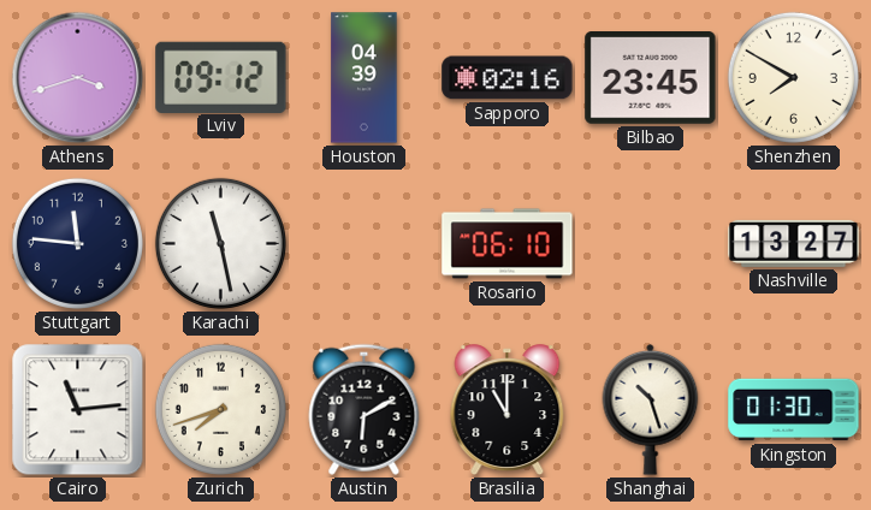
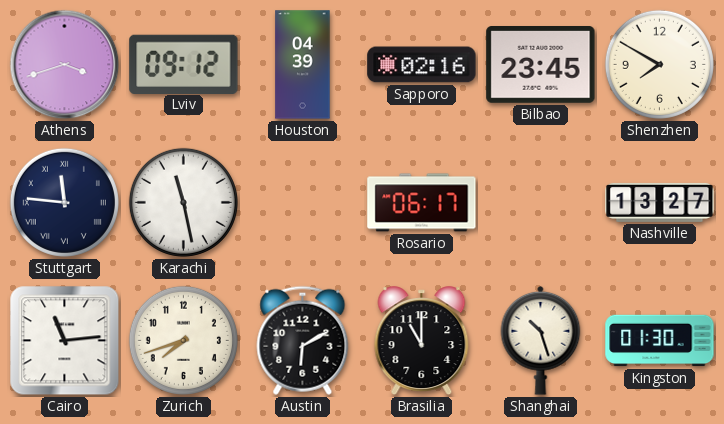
Stuttgart numerals: Arabic -> Roman
Rosario: 06:10 -> 06:17
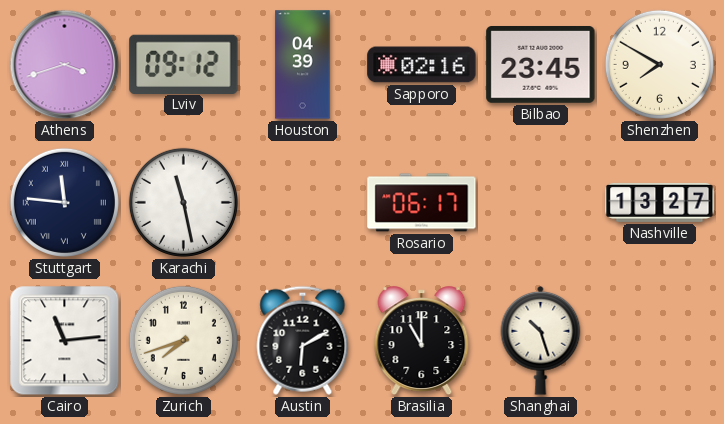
Kingston: 01:30 -> none
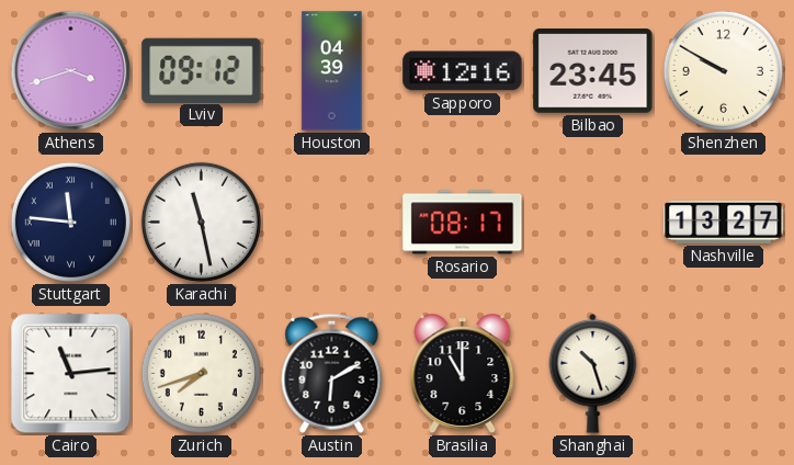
Sapporo: 02:16 -> 12:16
Shenzhen: 7:50 -> 9:50
Rosario: 06:17 -> 08:17
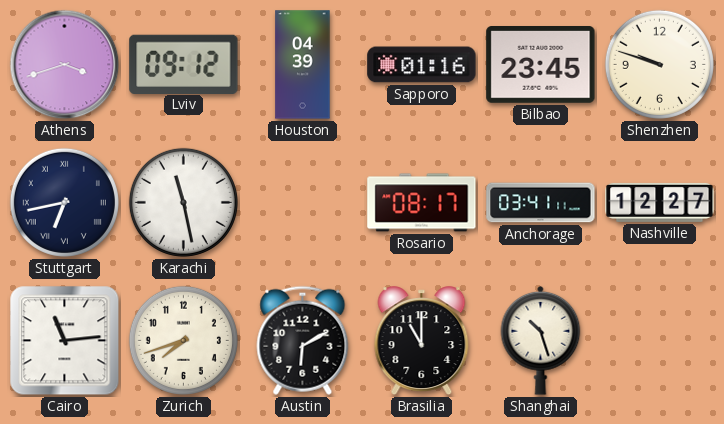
Sapporo: 12:16 -> 01:16
Shenzhen: 9:50 -> 9:48
Stuttgart: 11:46 -> 6:43
Anchorage: none -> 03:41
Nashville: 13:27 -> 12:27
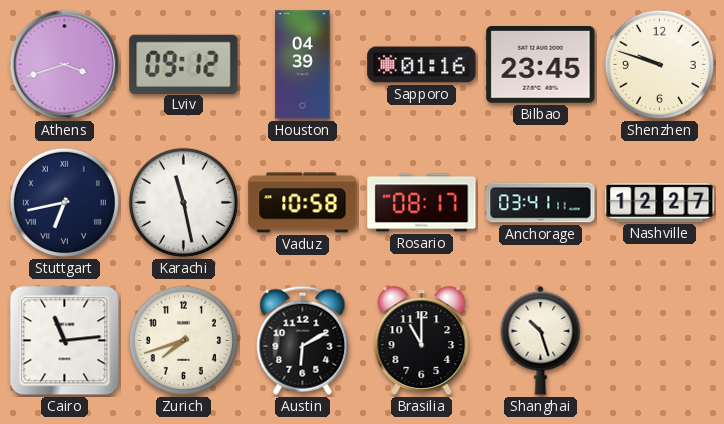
Vaduz: none -> 10:58
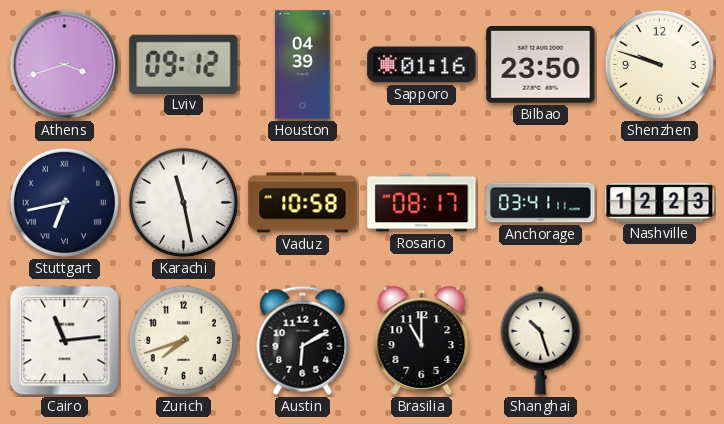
Bilbao: 23:45 -> 23:50
Nashville: 12:27 -> 12:23
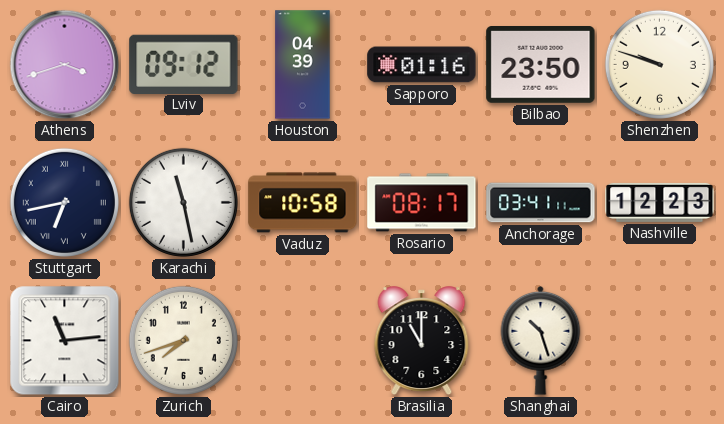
Austin: 6:10 -> none
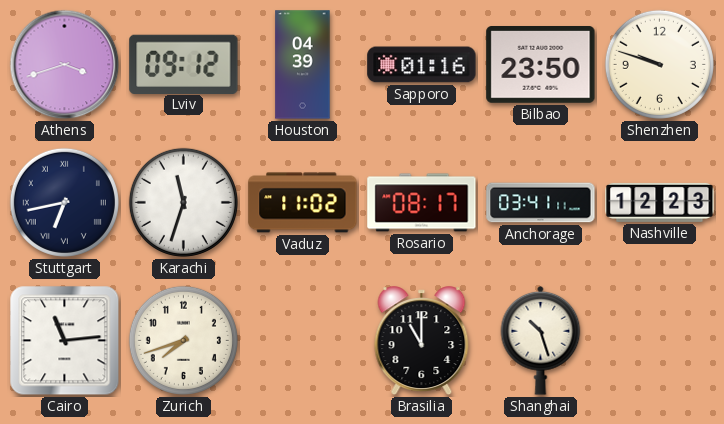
Karachi: 11:28 -> 11:33
Vaduz: 10:58 -> 11:02
